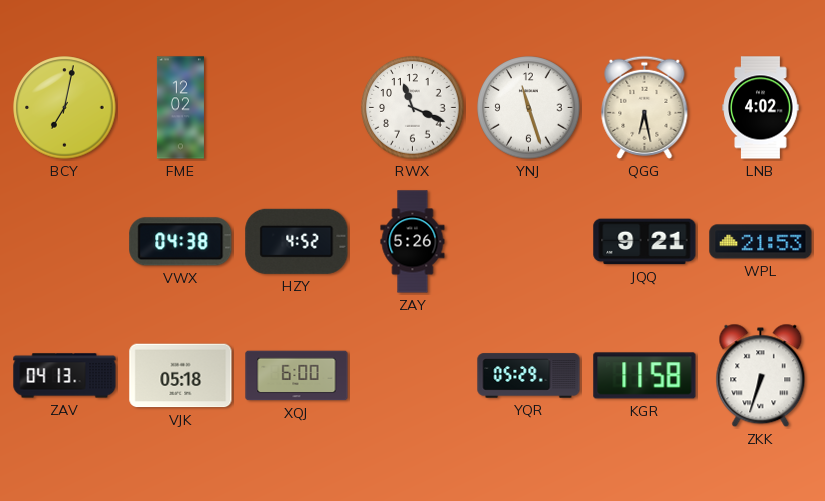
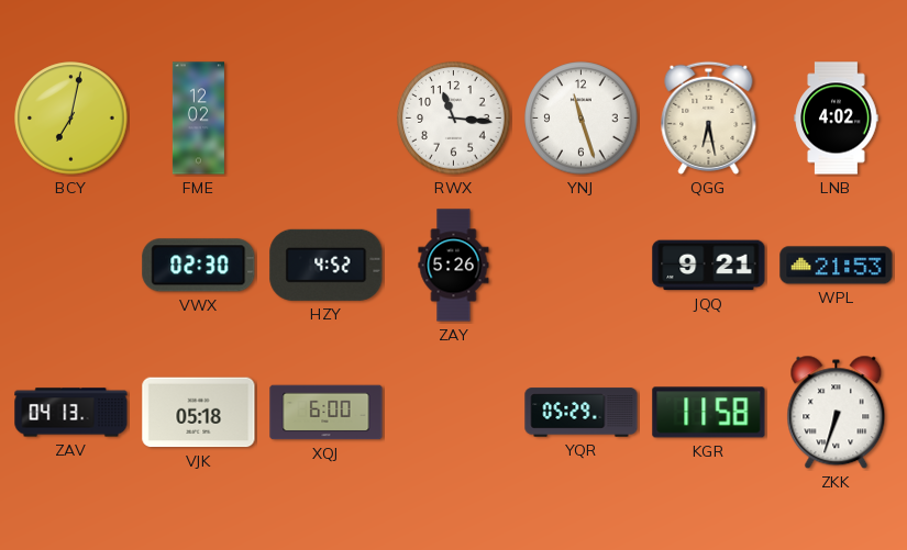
RWX: 11:19 -> 11:16
VWX: 04:38 -> 02:30
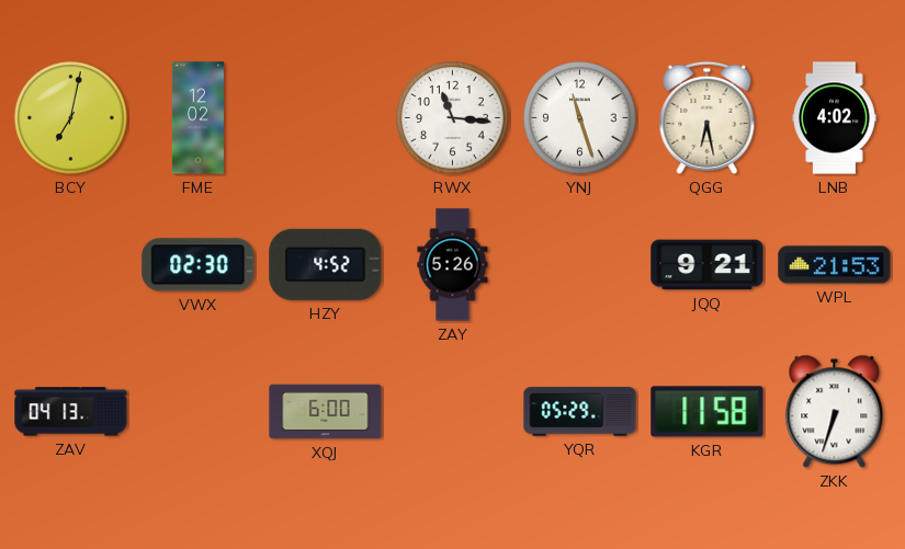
VJK: 05:18 -> none
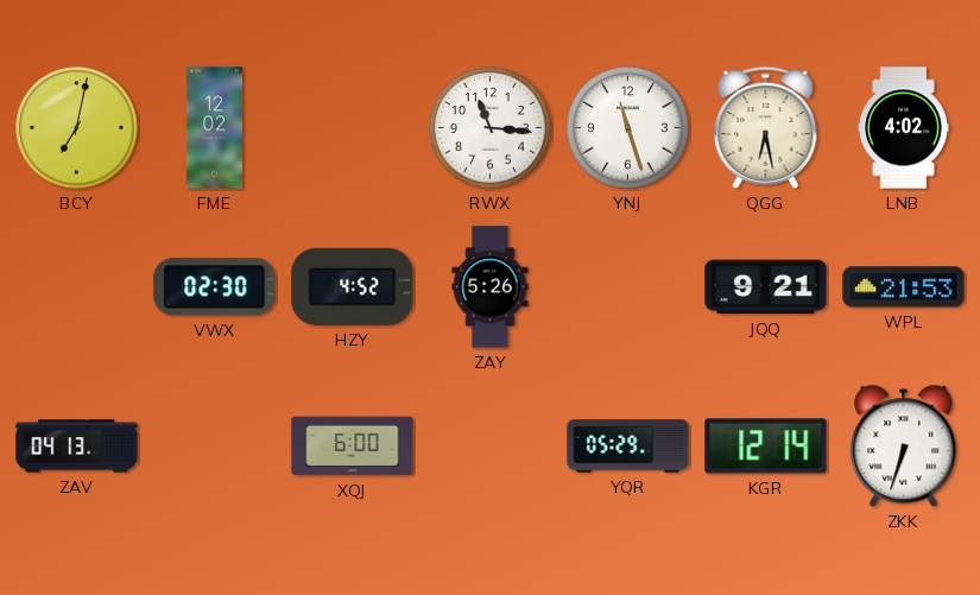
KGR: 11:58 -> 12:14
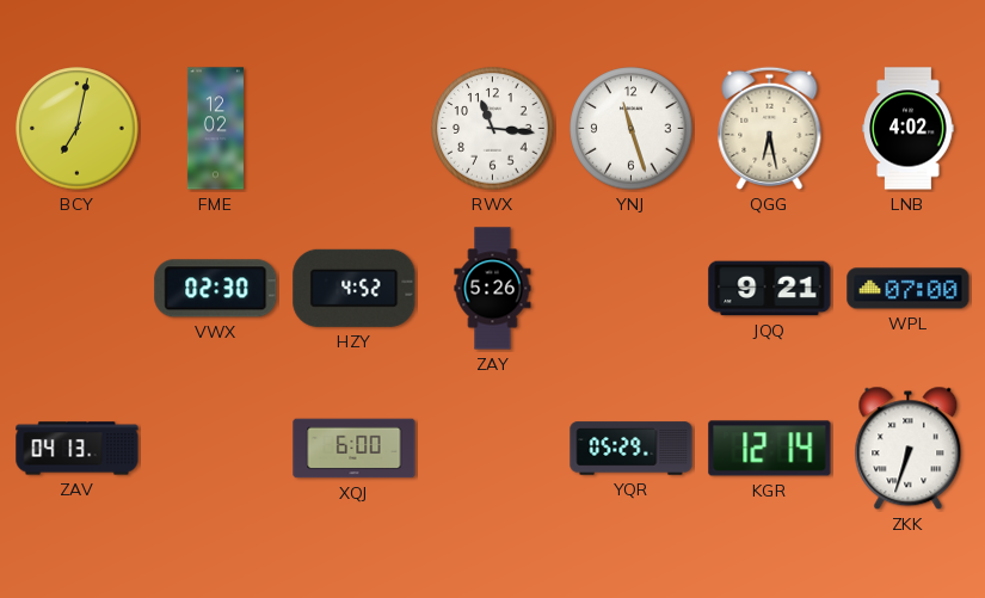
WPL: 21:53 -> 07:00
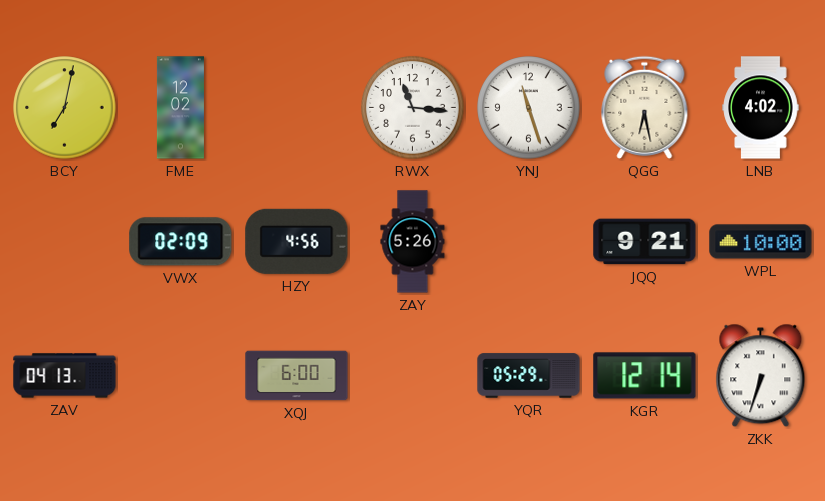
VWX: 02:30 -> 02:09
HZY: 4:52 -> 4:56
WPL: 07:00 -> 10:00
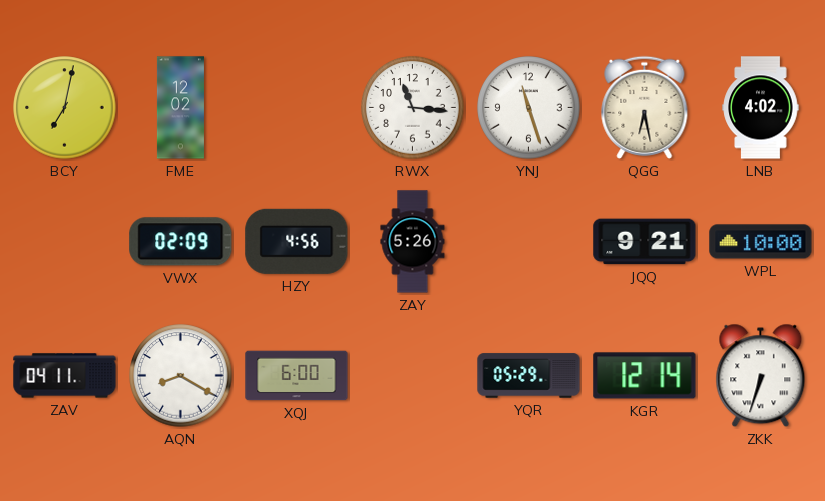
ZAV: 04:13 -> 04:11
AQN: none -> 8:20
